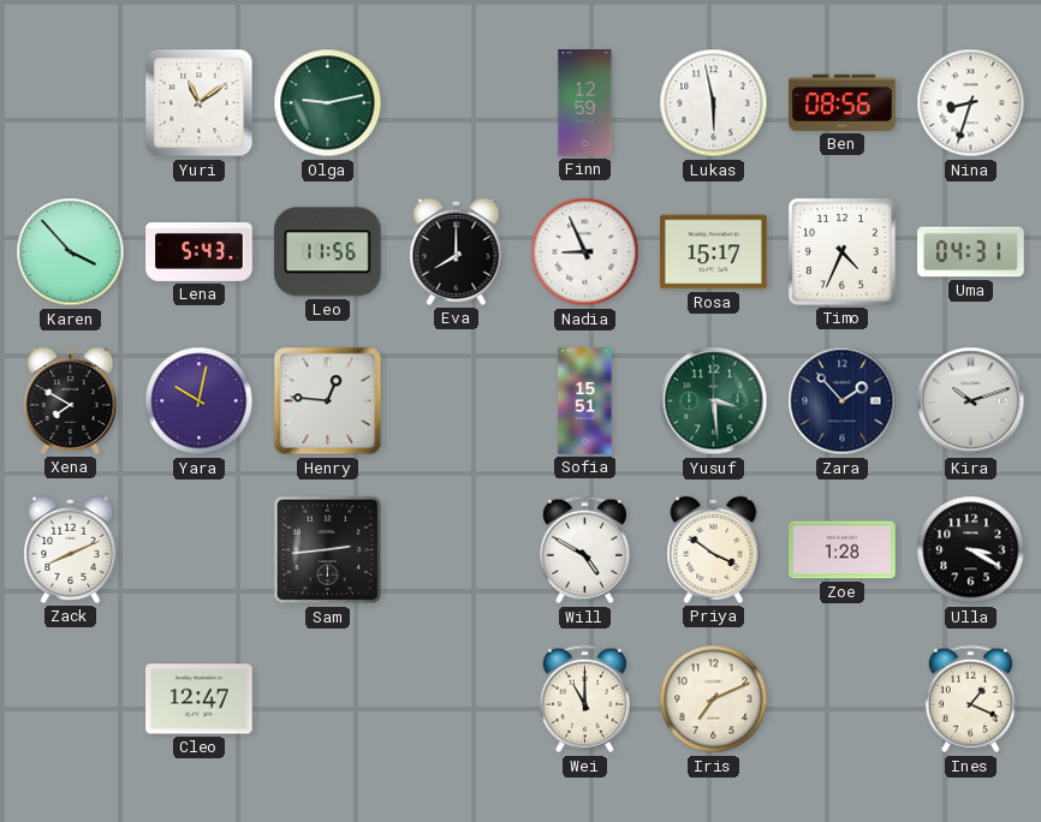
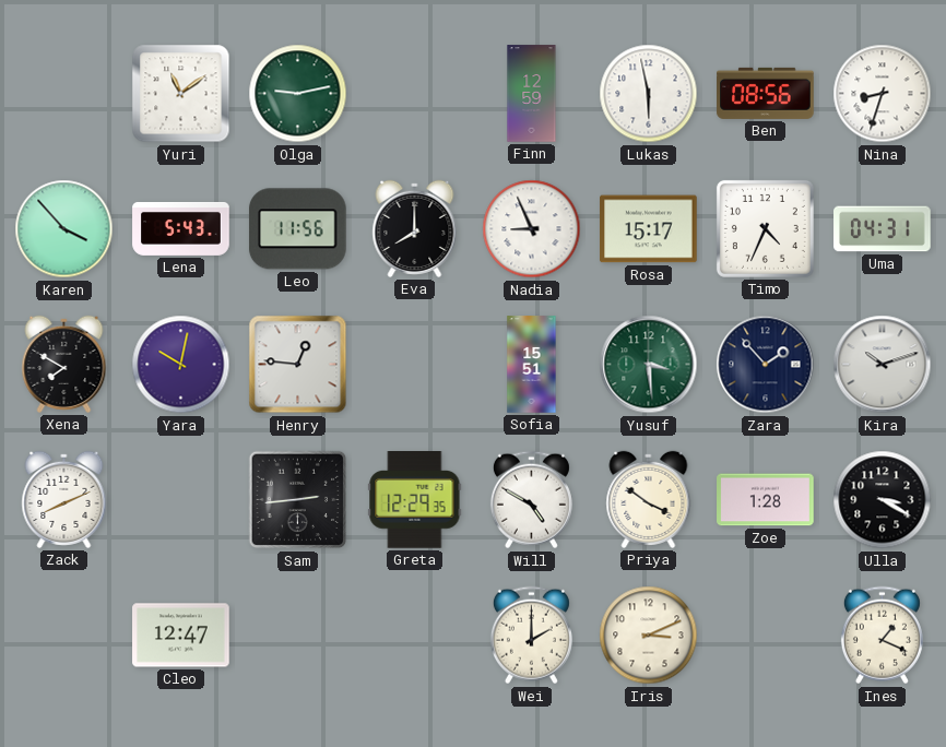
Greta: none -> 12:29
Wei: 11:00 -> 2:00
Iris: 7:11 -> 3:11
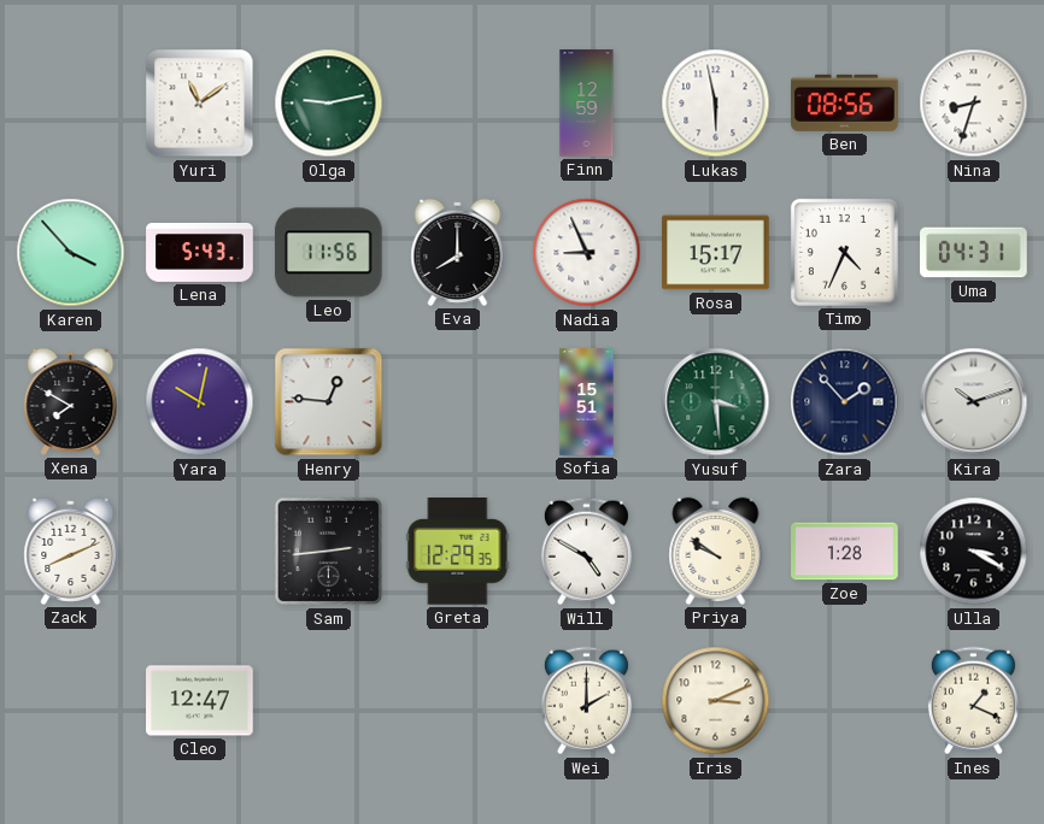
Priya: 3:51 -> 9:51
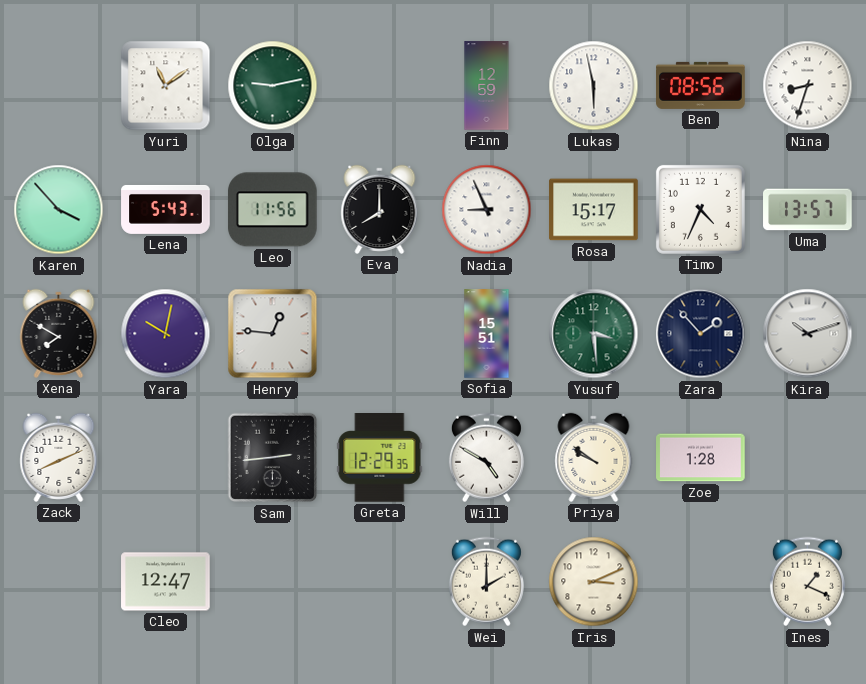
Uma: 04:31 -> 13:57
Ulla: 3:20 -> none
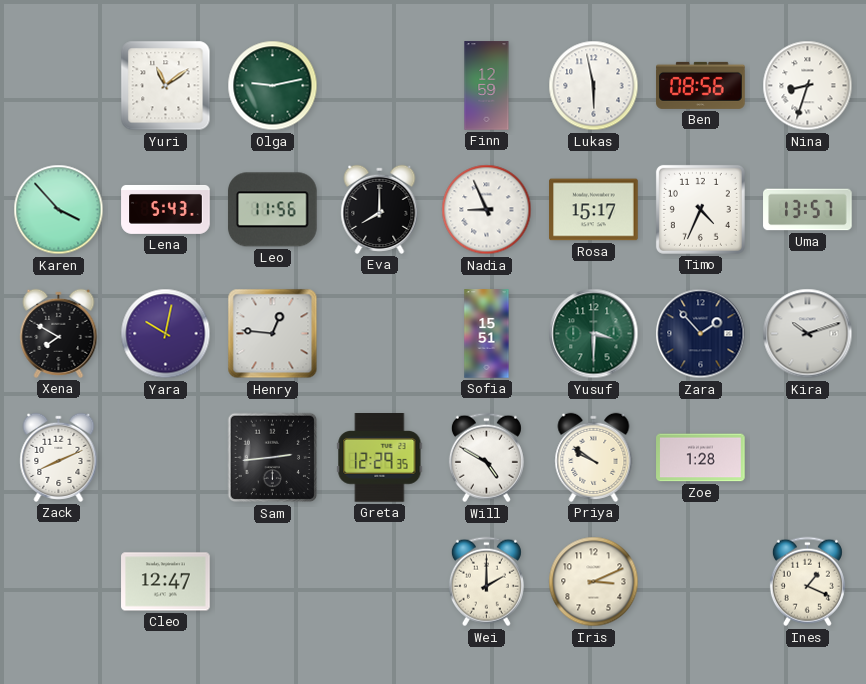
Yusuf: 3:29 -> 3:30
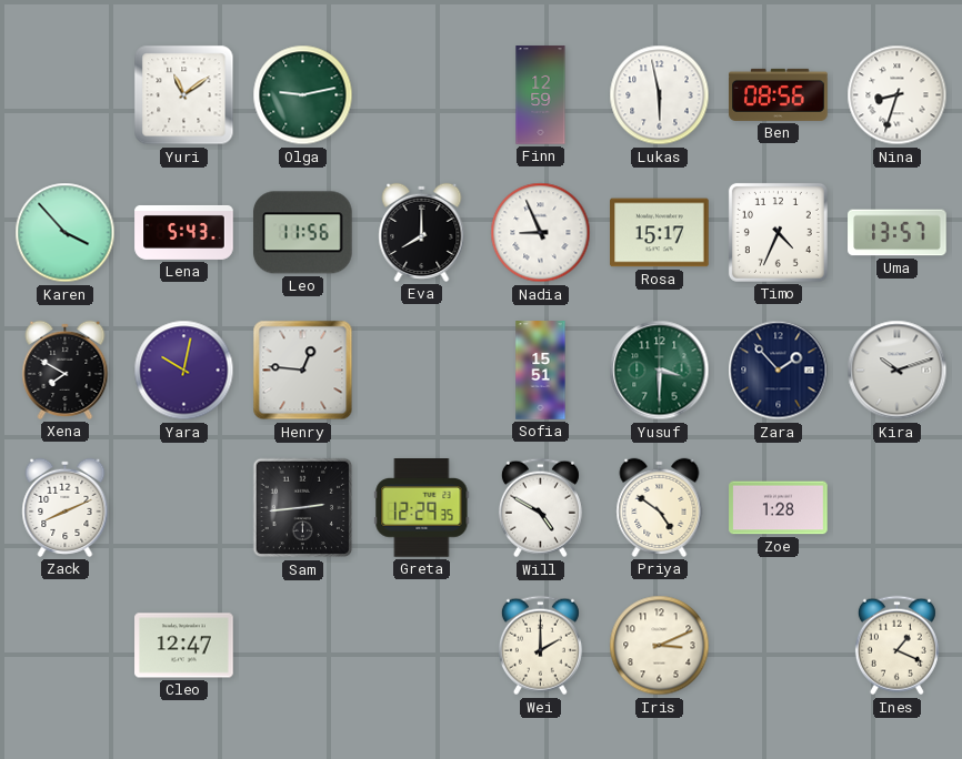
Priya: 9:51 -> 4:51
